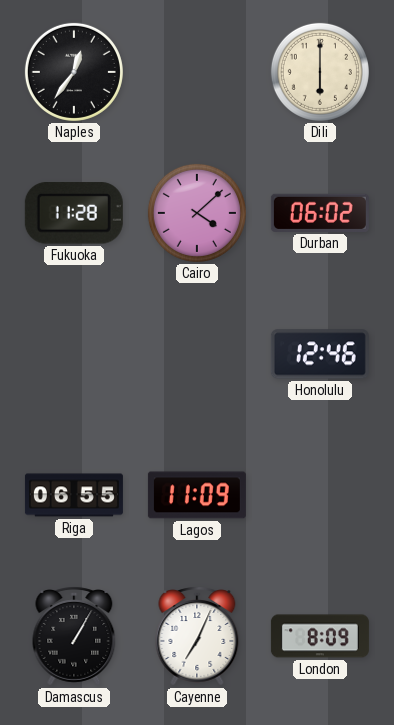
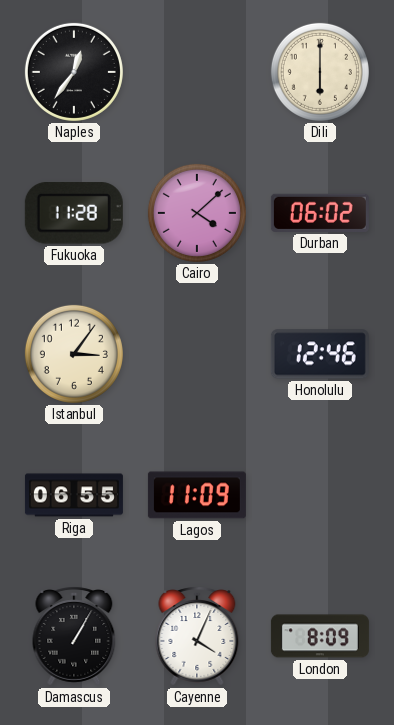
Istanbul: none -> 3:06
Cayenne: 7:04 -> 4:04
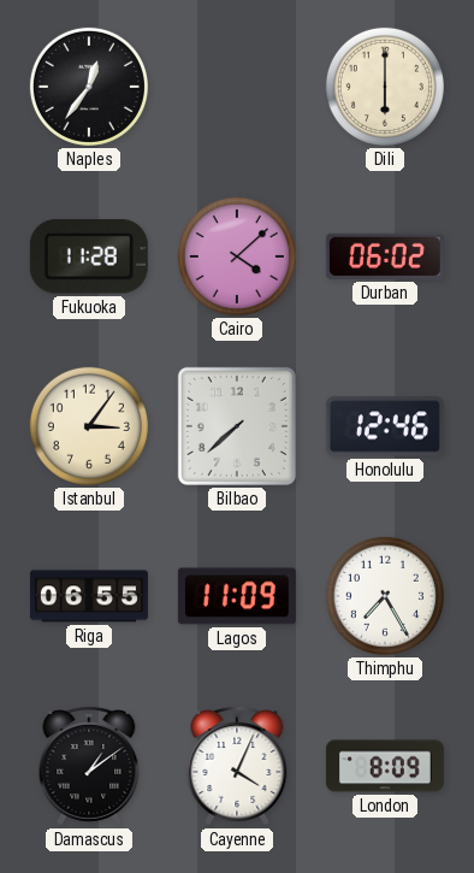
Bilbao: none -> 7:38
Thimphu: none -> 7:25
Damascus: 1:05 -> 1:09
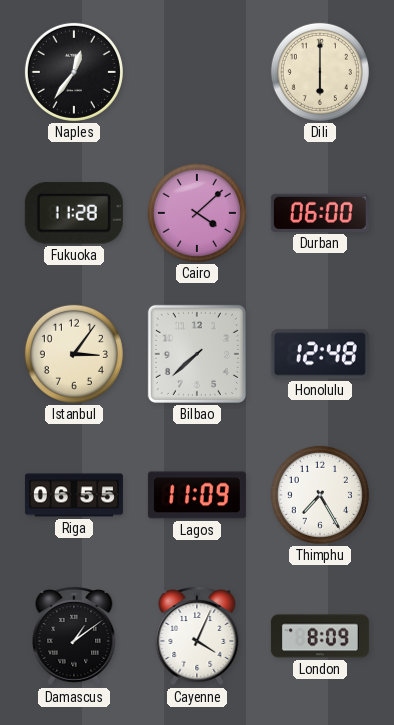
Durban: 06:02 -> 06:00
Honolulu: 12:46 -> 12:48
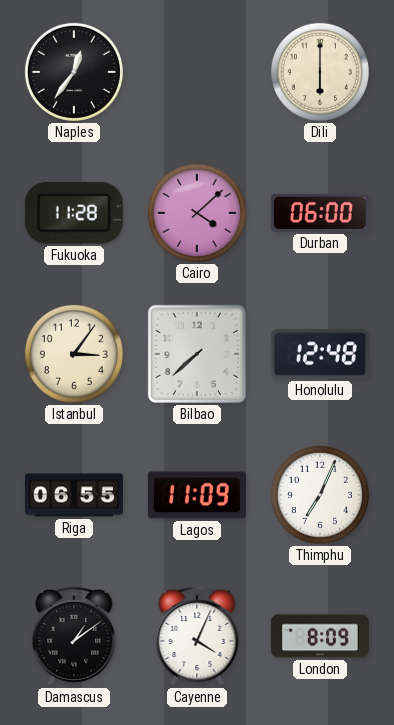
Thimphu: 7:25 -> 7:04
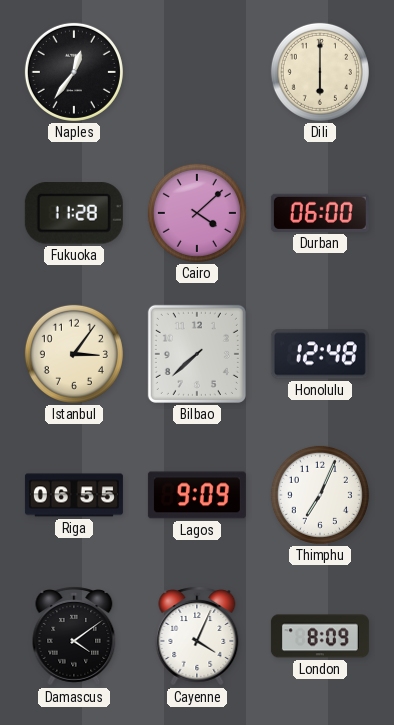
Lagos: 11:09 -> 9:09
Damascus: 1:09 -> 4:09
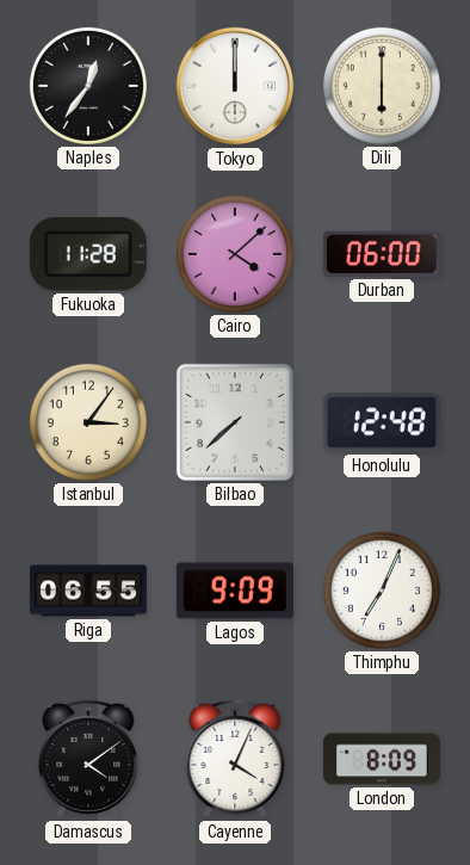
Tokyo: none -> 12:00
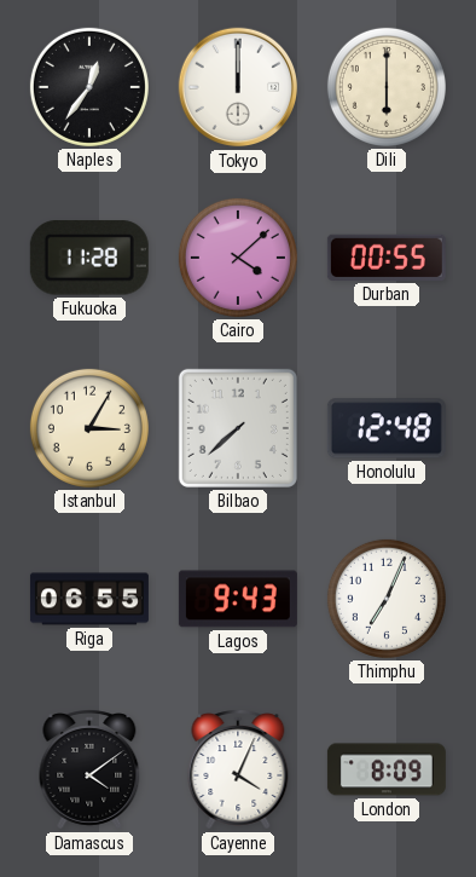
Durban: 06:00 -> 00:55
Istanbul: 3:06 -> 3:05
Lagos: 9:09 -> 9:43
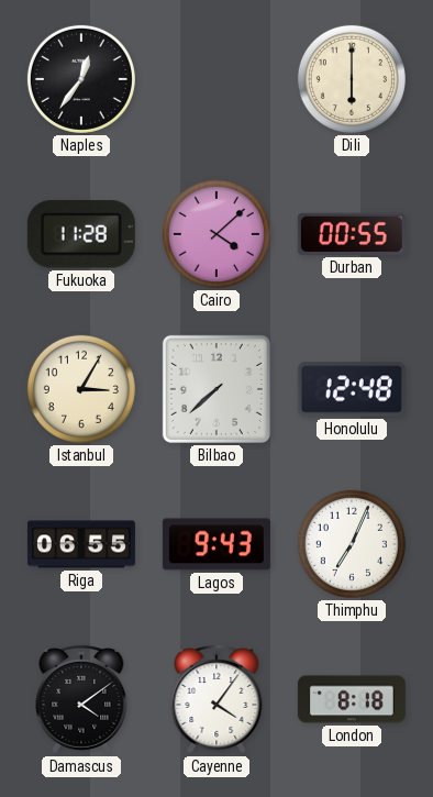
Tokyo: 12:00 -> none
Cayenne: 4:04 -> 4:06
London: 8:09 -> 8:18
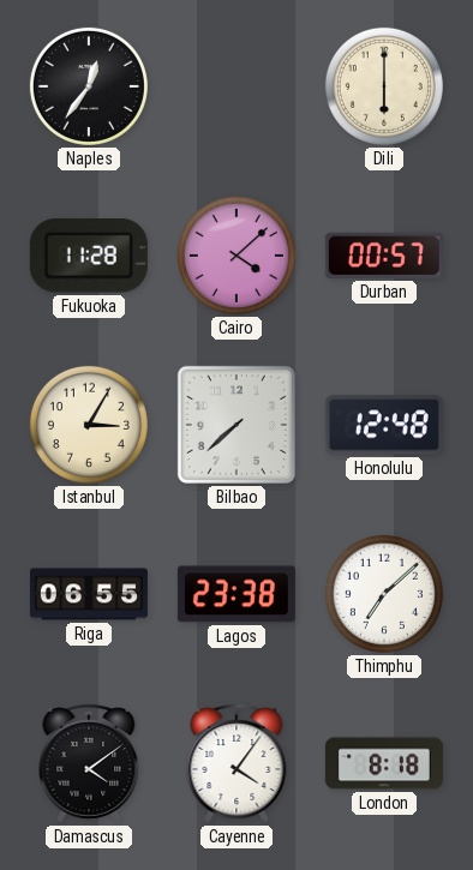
Durban: 00:55 -> 00:57
Lagos: 9:43 -> 23:38
Thimphu: 7:04 -> 7:08
